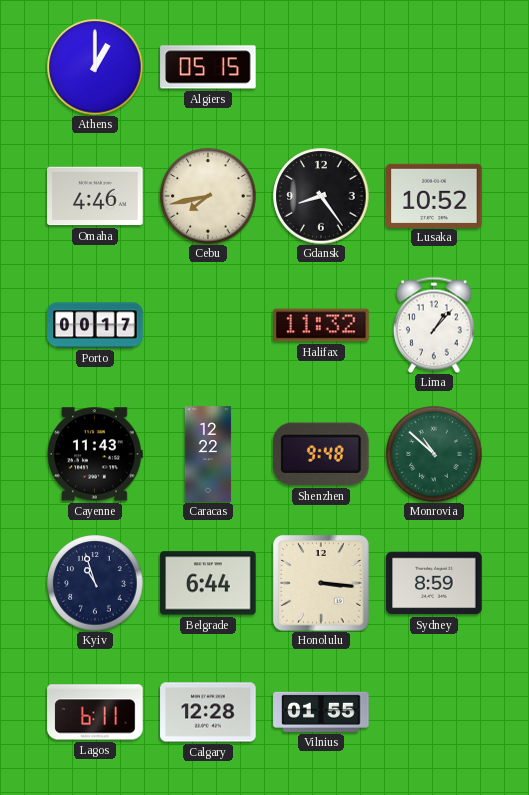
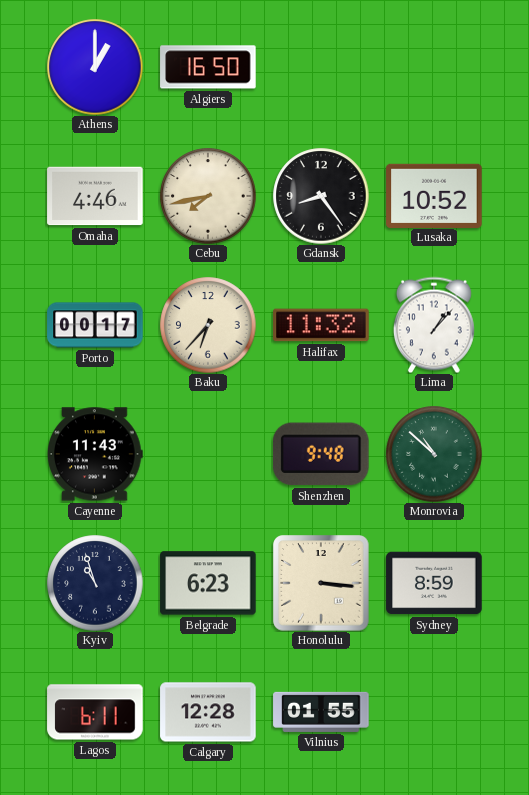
Algiers: 05:15 -> 16:50
Baku: none -> 6:37
Caracas: 12:22 -> none
Belgrade: 6:44 -> 6:23
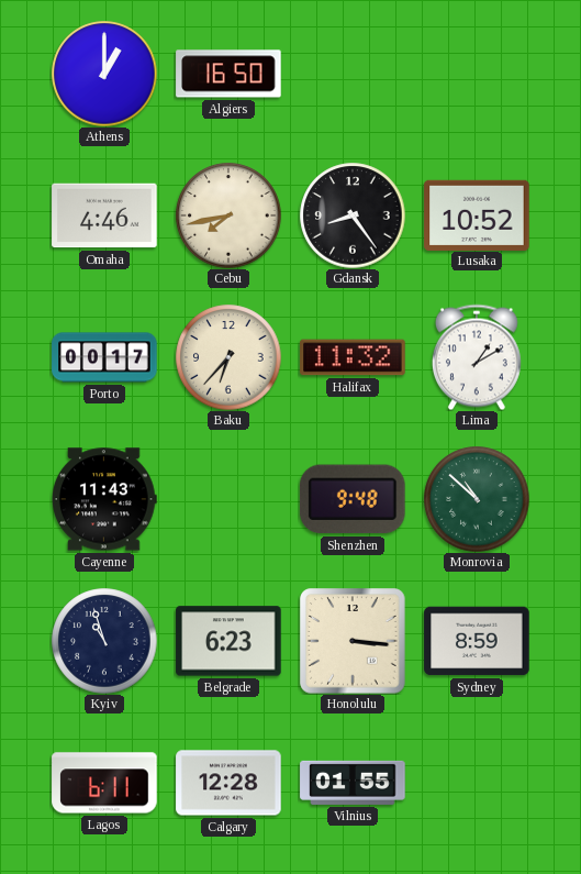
Lima: 1:07 -> 1:10
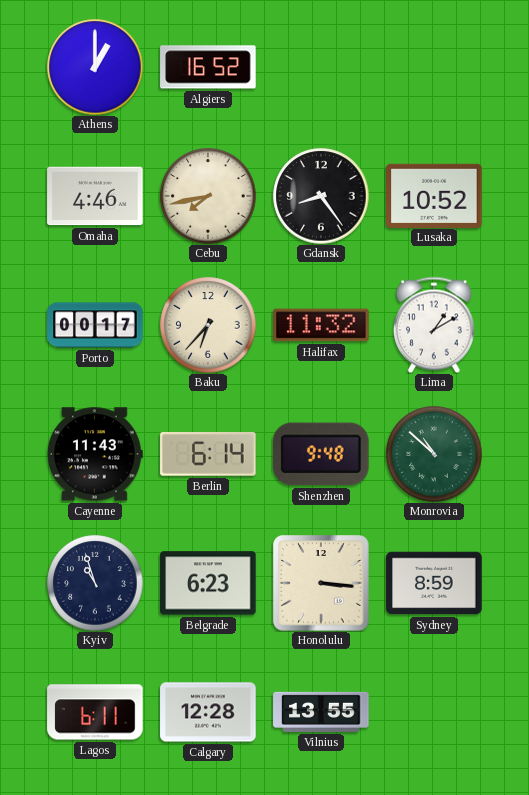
Algiers: 16:50 -> 16:52
Berlin: none -> 6:14
Vilnius: 01:55 -> 13:55
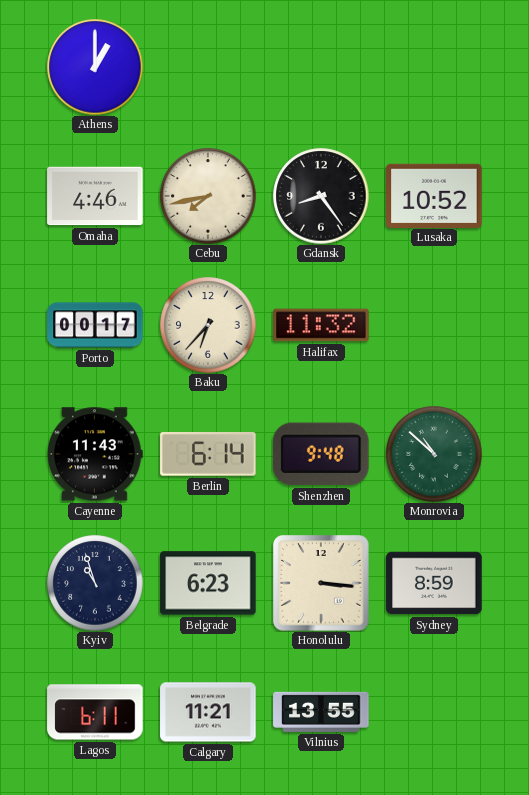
Algiers: 16:52 -> none
Lima: 1:10 -> none
Calgary: 12:28 -> 11:21
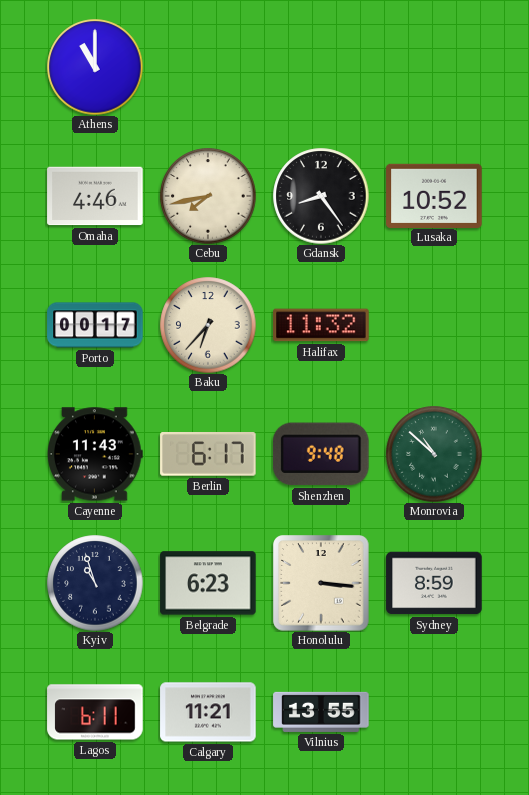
Athens: 1:00 -> 11:00
Berlin: 6:14 -> 6:17
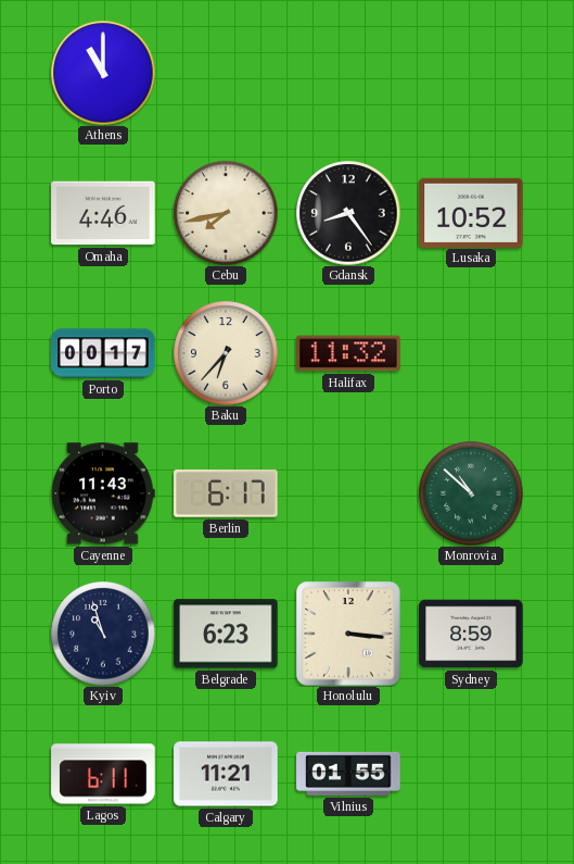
Shenzhen: 9:48 -> none
Vilnius: 13:55 -> 01:55
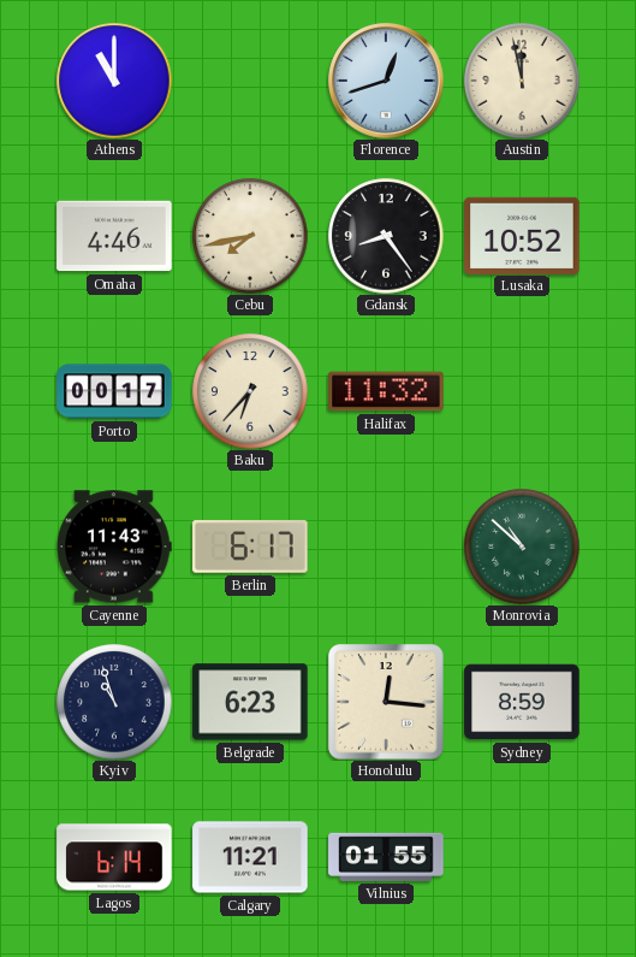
Florence: none -> 12:42
Austin: none -> 11:58
Honolulu: 3:16 -> 12:16
Lagos: 6:11 -> 6:14
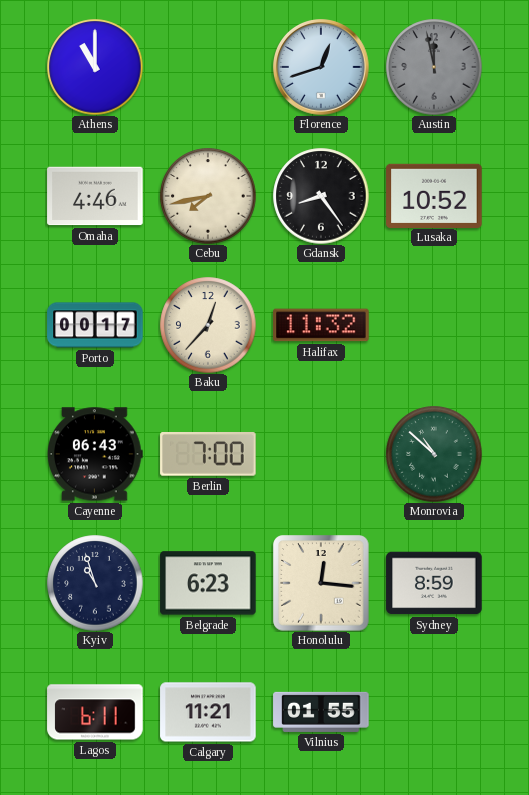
Austin dial: cream -> grey
Baku: 6:37 -> 12:37
Cayenne: 11:43 -> 06:43
Berlin: 6:17 -> 7:00
Lagos: 6:14 -> 6:11
